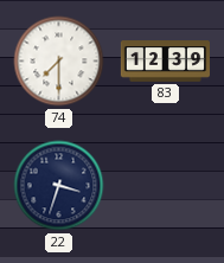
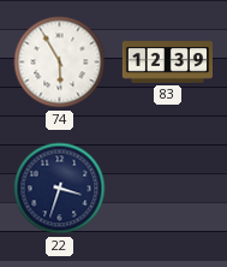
74: 7:30 -> 5:55
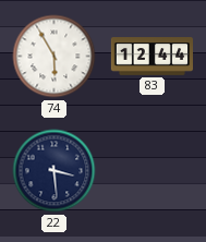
83: 12:39 -> 12:44
22: 3:33 -> 3:29
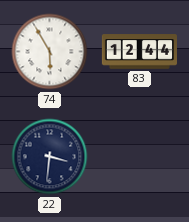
22: 3:29 -> 3:31
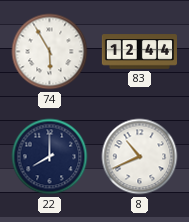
22: 3:31 -> 8:00
8: none -> 10:41
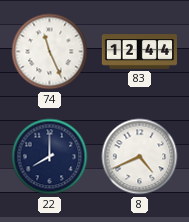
74: 5:55 -> 11:26
8: 10:41 -> 4:41
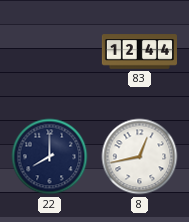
74: 11:26 -> none
8: 4:41 -> 12:43
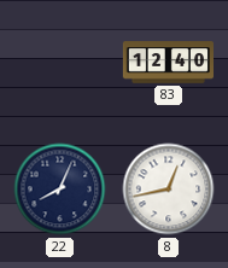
83: 12:44 -> 12:40
22: 8:00 -> 8:04
